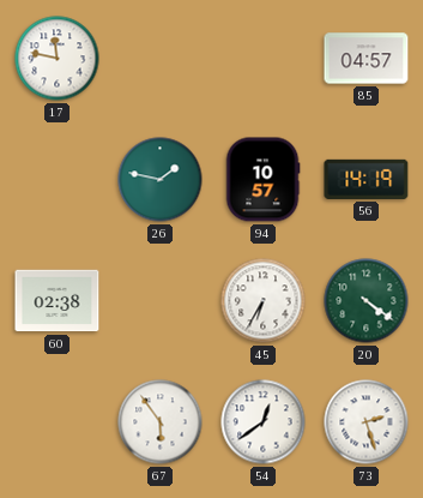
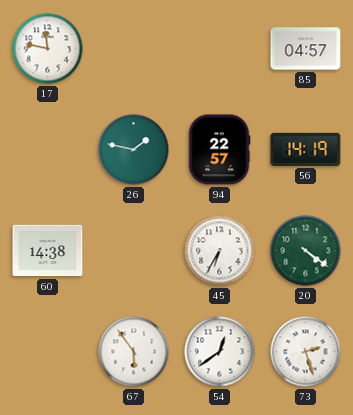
94: 10:57 -> 22:57
60: 02:38 -> 14:38
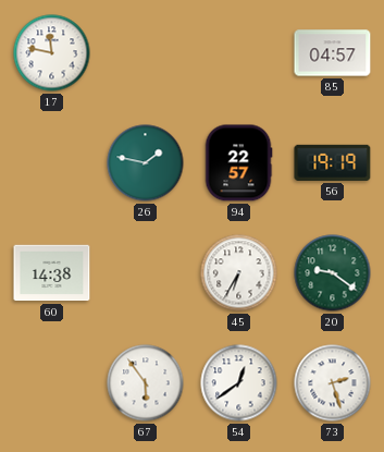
56: 14:19 -> 19:19
20: 4:21 -> 9:21
